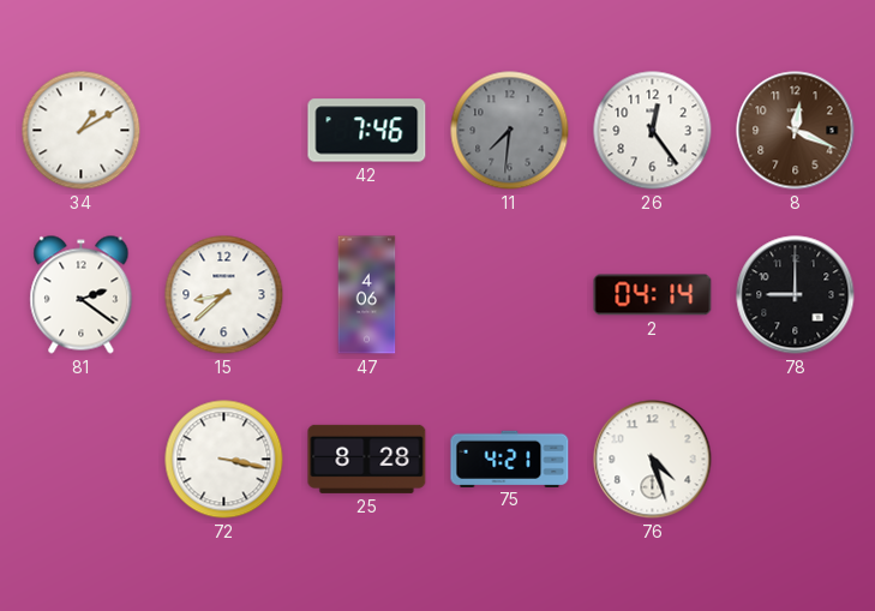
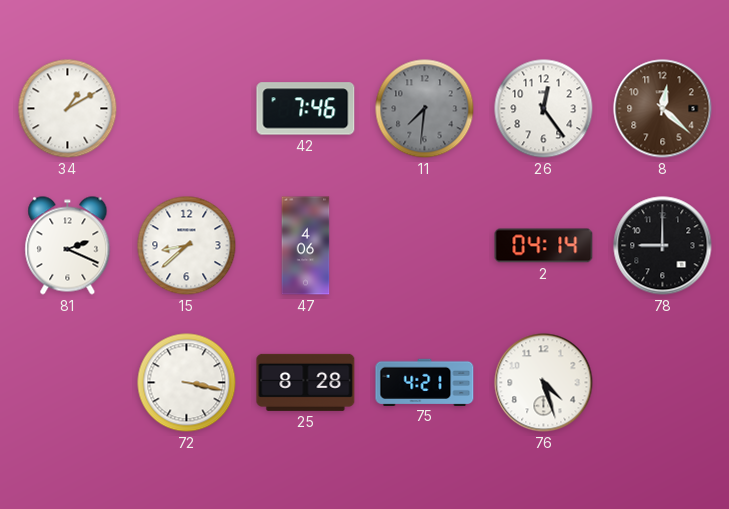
8: 12:19 -> 12:22
81: 2:21 -> 2:19
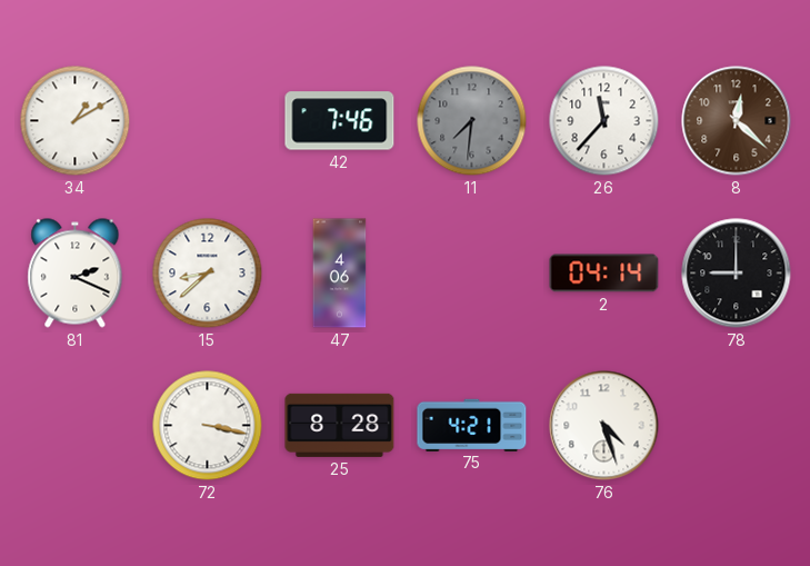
26: 12:24 -> 11:37
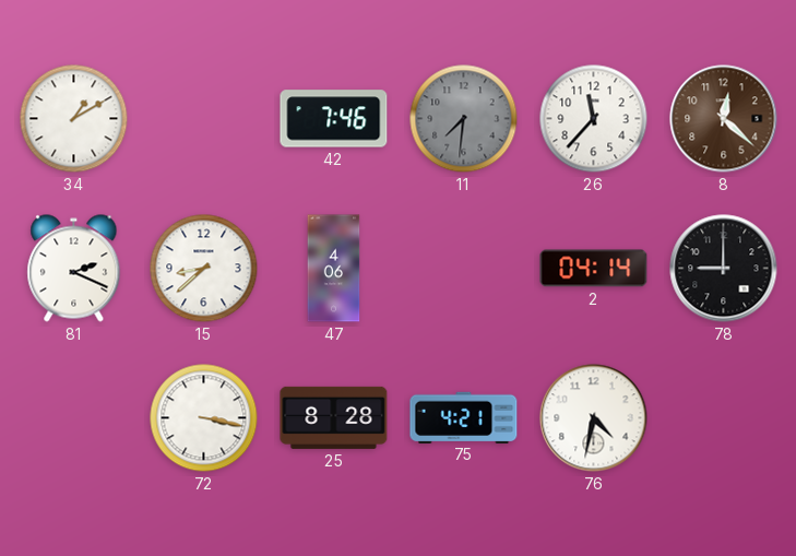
76: 4:27 -> 4:32
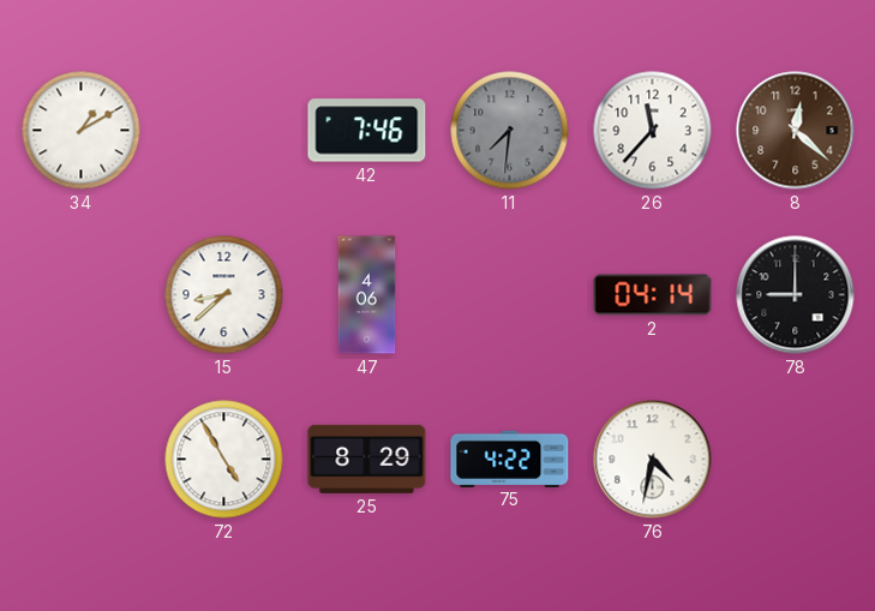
81: 2:19 -> none
72: 3:17 -> 4:55
25: 8:28 -> 8:29
75: 4:21 -> 4:22
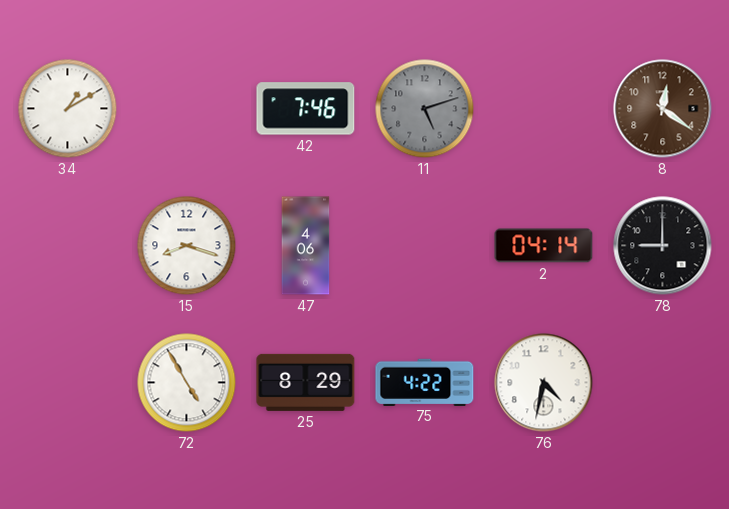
11: 7:31 -> 5:12
26: 11:37 -> none
8: 12:22 -> 12:21
15: 8:38 -> 8:18
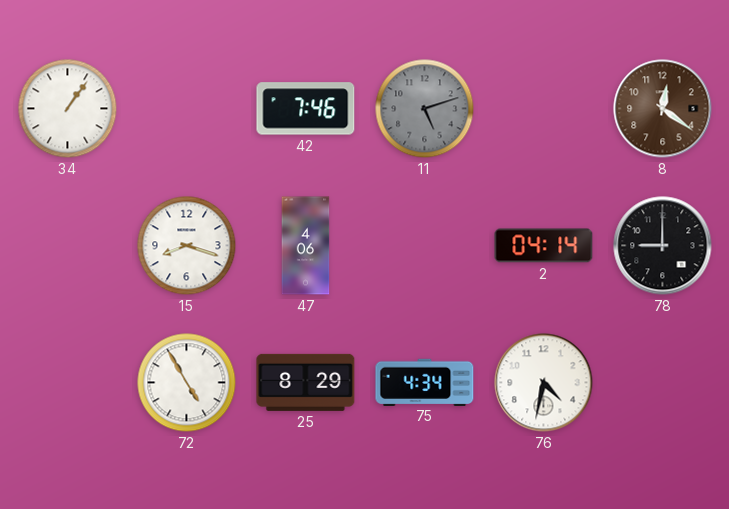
34: 1:10 -> 1:06
75: 4:22 -> 4:34
